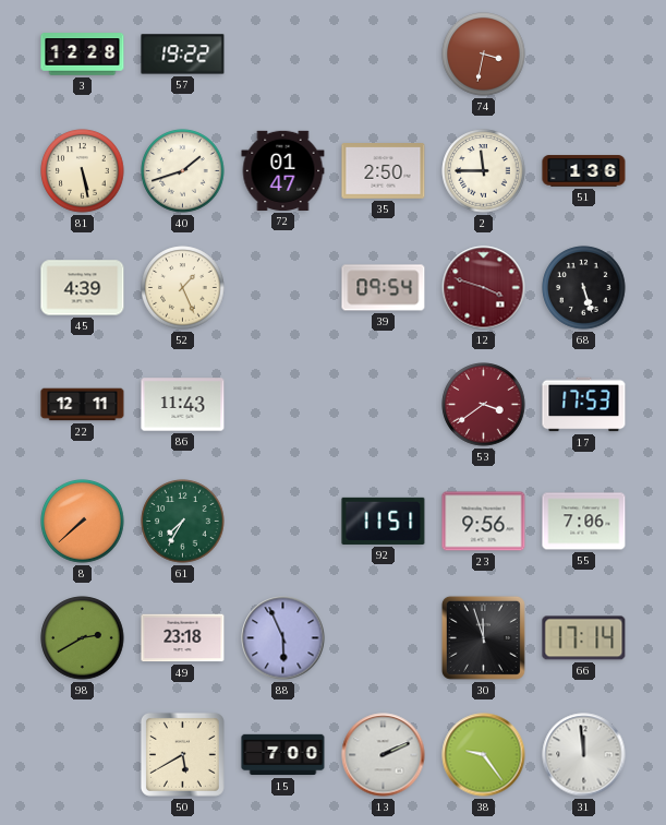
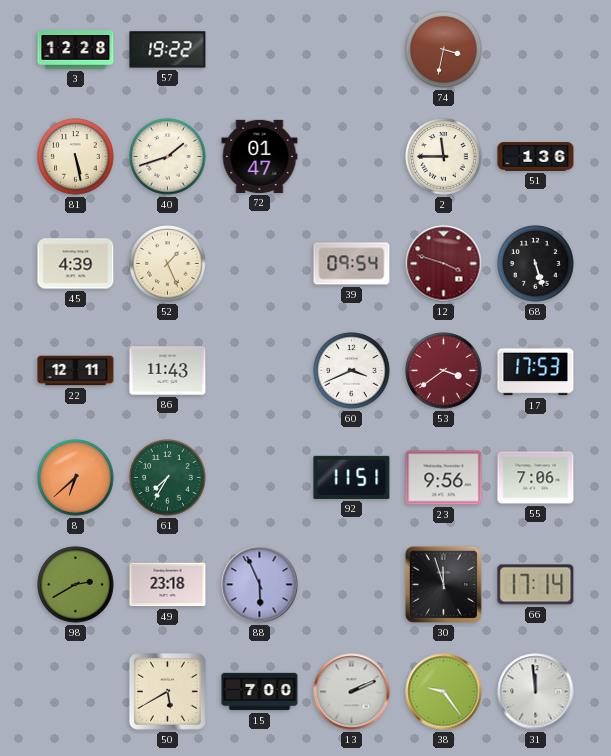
35: 2:50 -> none
60: none -> 3:41
8: 7:38 -> 6:38
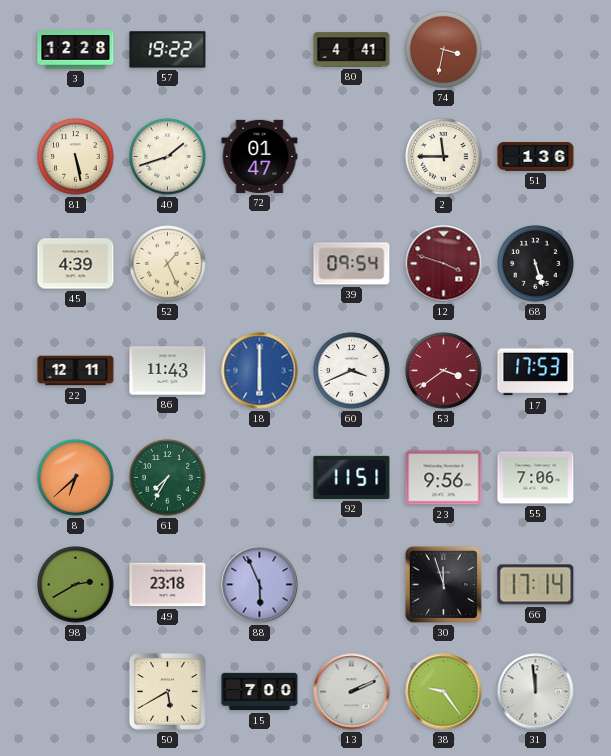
80: none -> 4:41
18: none -> 6:00
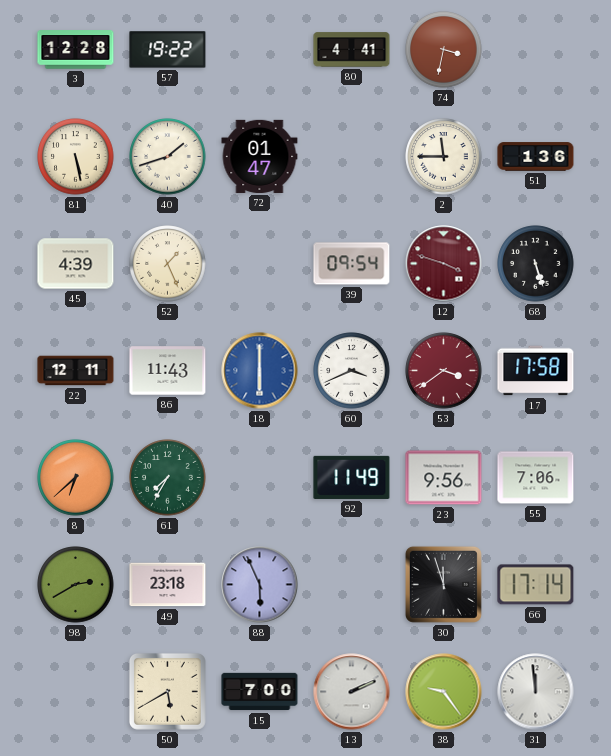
17: 17:53 -> 17:58
92: 11:51 -> 11:49
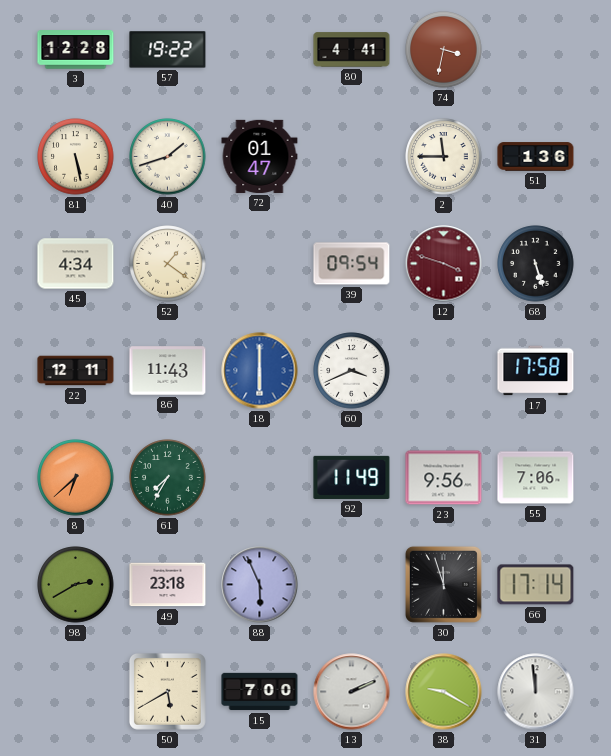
45: 4:39 -> 4:34
52: 1:26 -> 1:21
53: 3:39 -> none
38: 9:24 -> 9:20
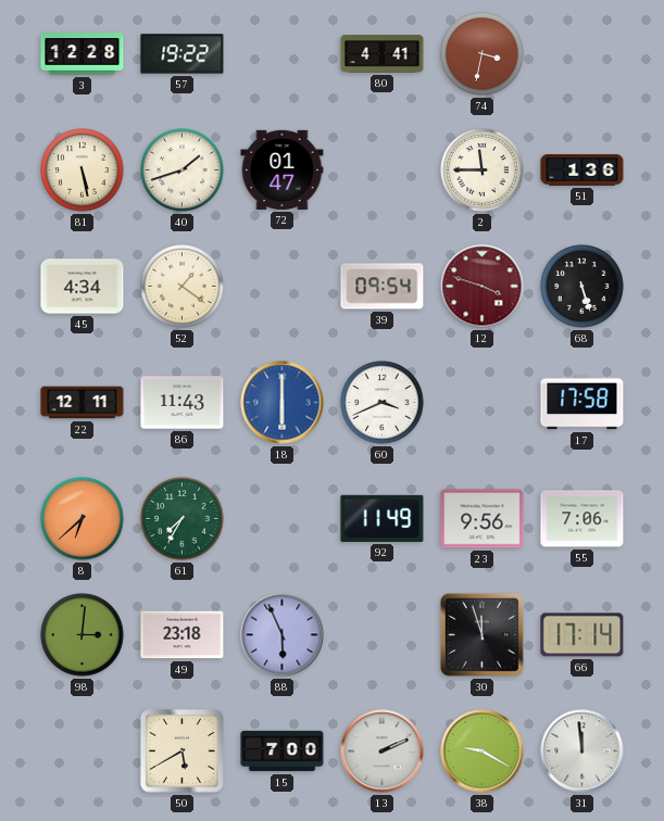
98: 2:40 -> 3:01
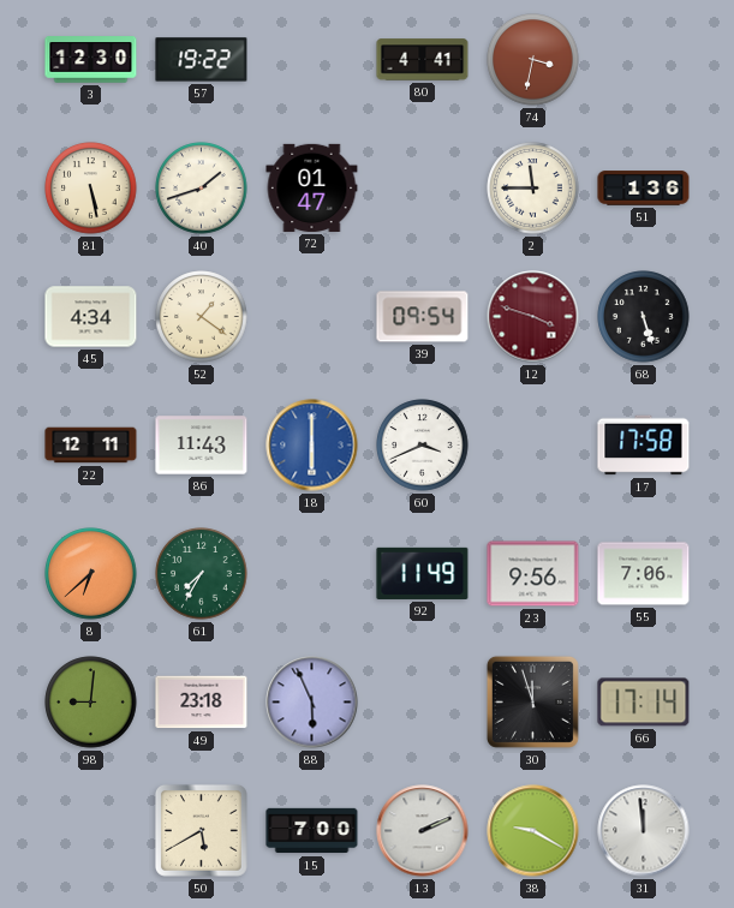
3: 12:28 -> 12:30
98: 3:01 -> 9:01
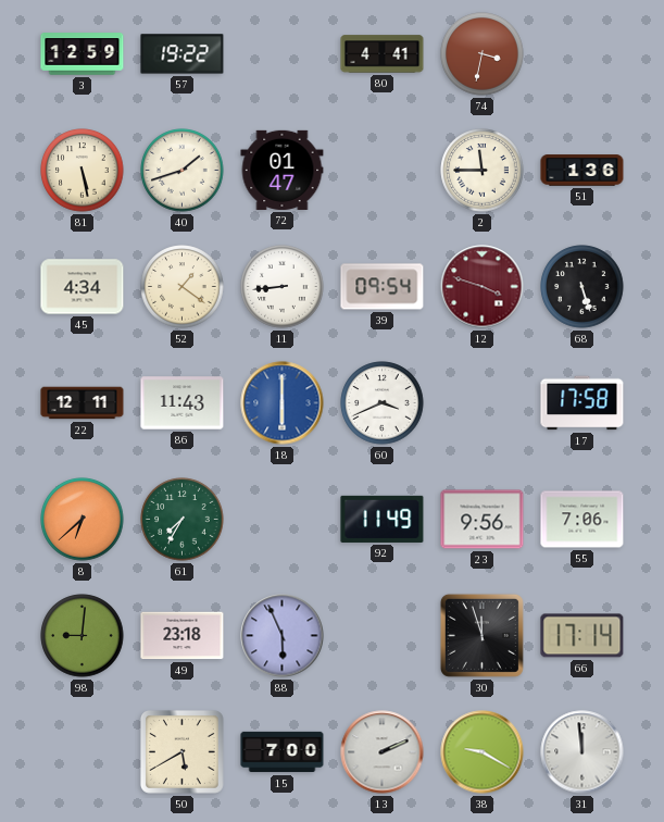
3: 12:30 -> 12:59
11: none -> 8:44
